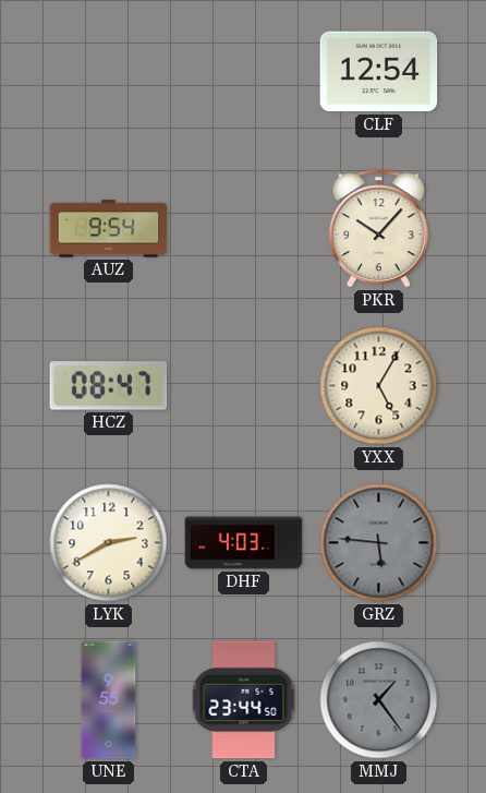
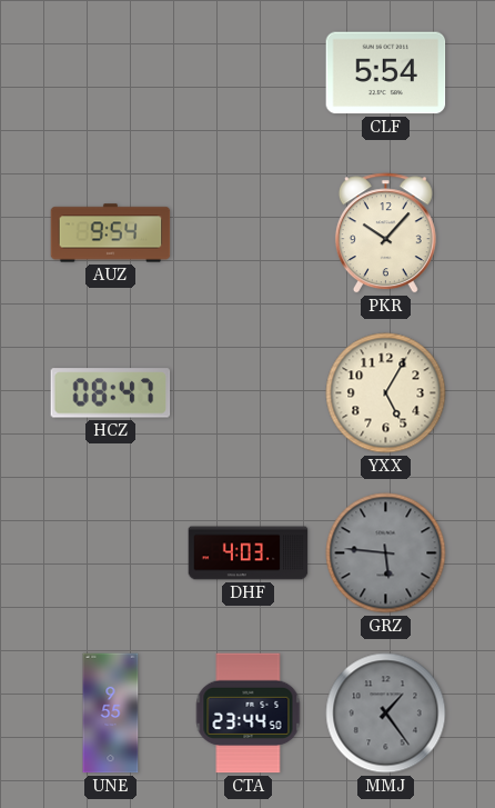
CLF: 12:54 -> 5:54
LYK: 2:40 -> none
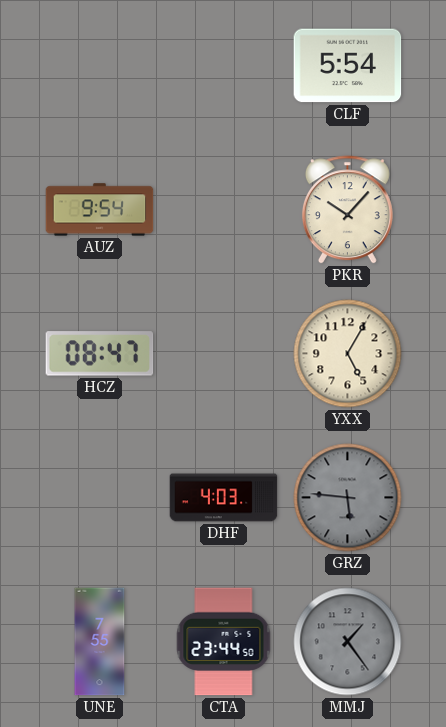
UNE: 9:55 -> 7:55
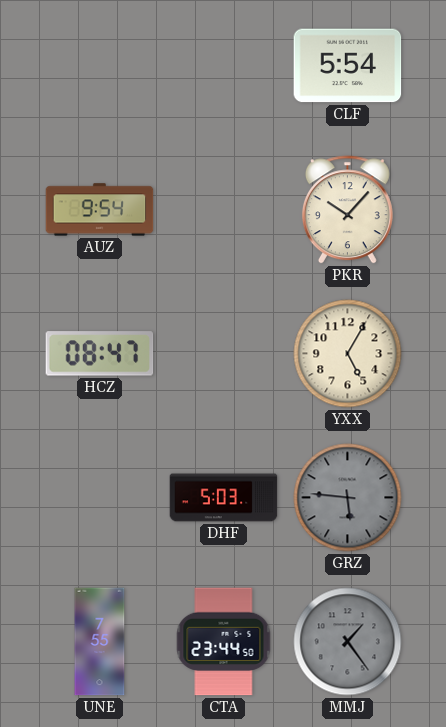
DHF: 4:03 -> 5:03
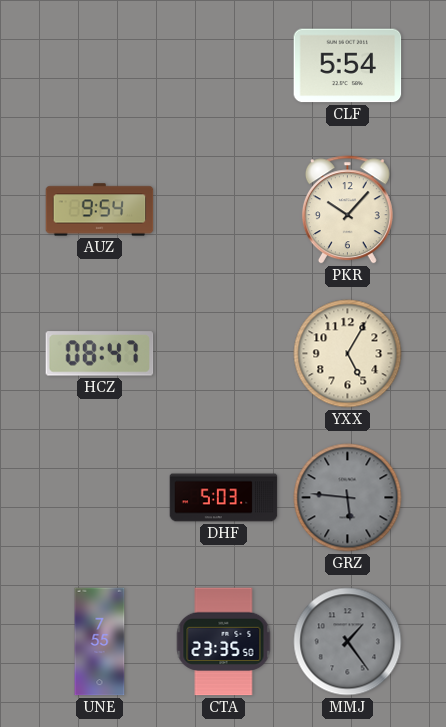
CTA: 23:44 -> 23:35
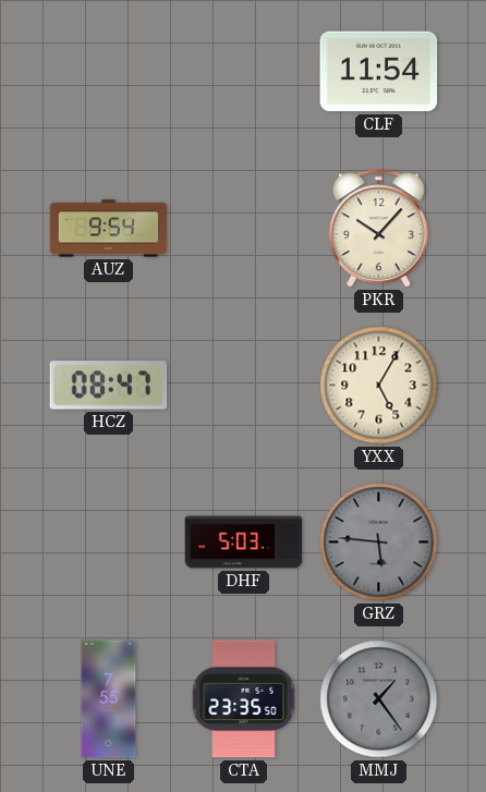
CLF: 5:54 -> 11:54
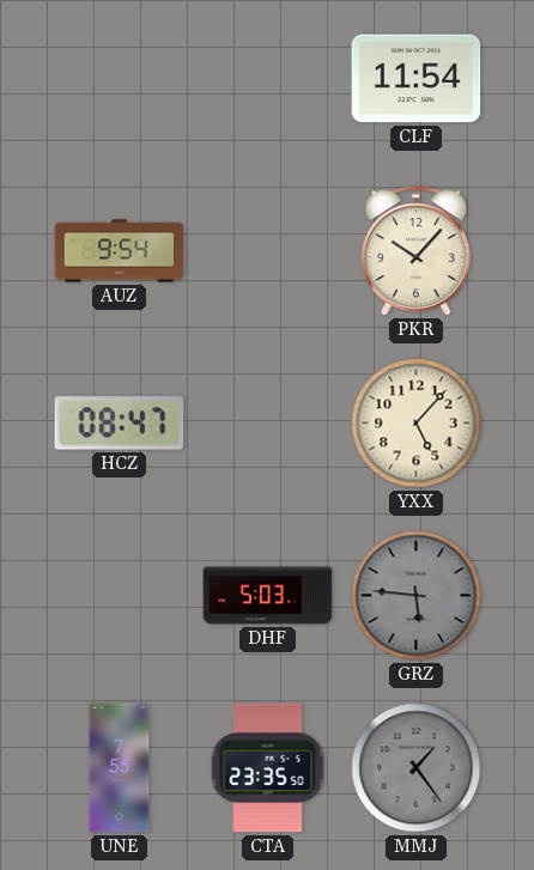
YXX: 5:05 -> 5:07
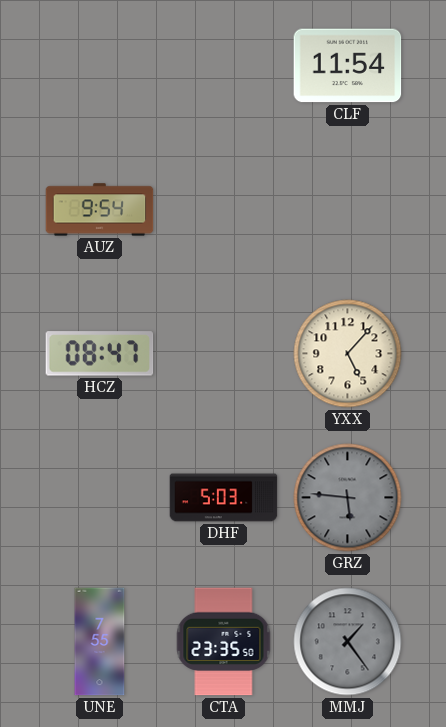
PKR: 10:07 -> none
